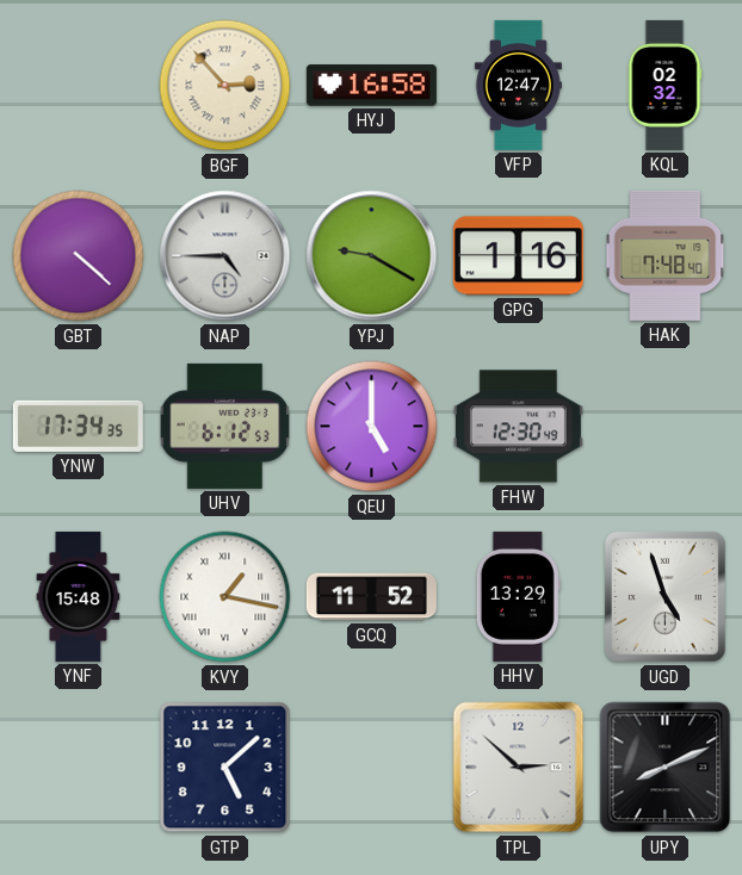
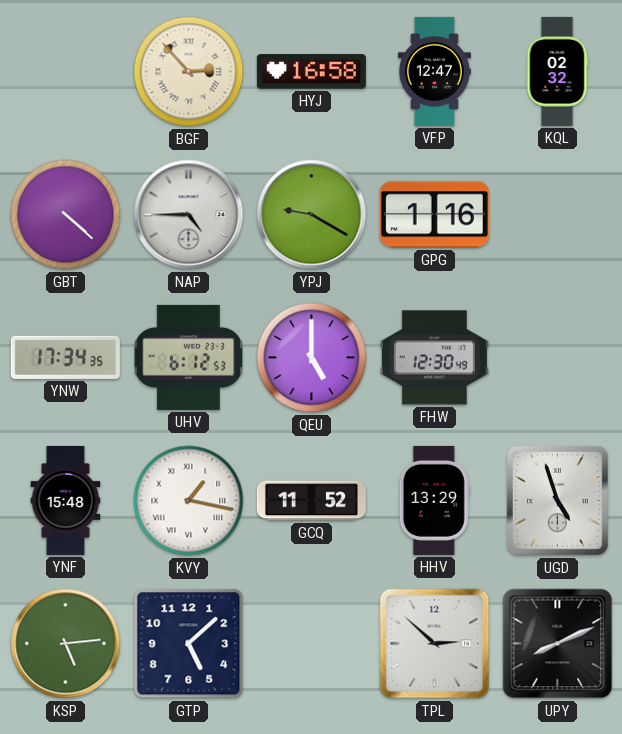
HAK: 7:48 -> none
KSP: none -> 5:14
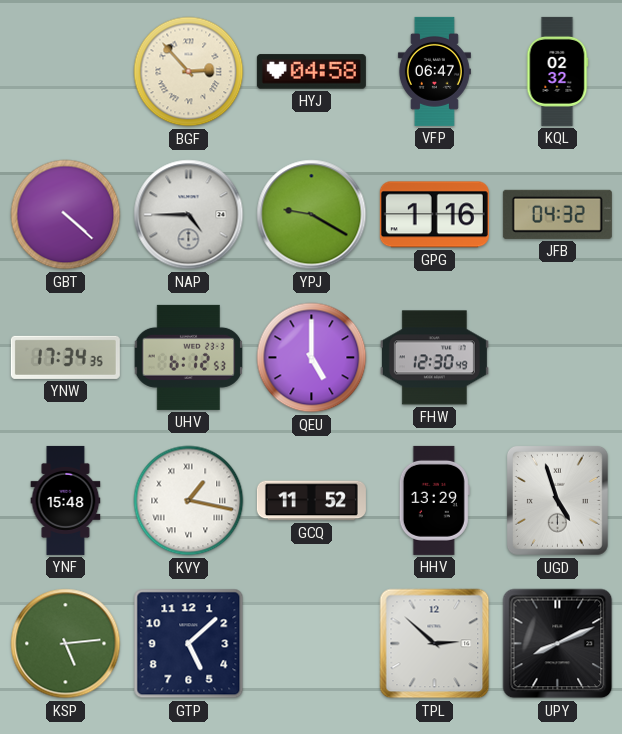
HYJ: 16:58 -> 04:58
VFP: 12:47 -> 06:47
JFB: none -> 04:32
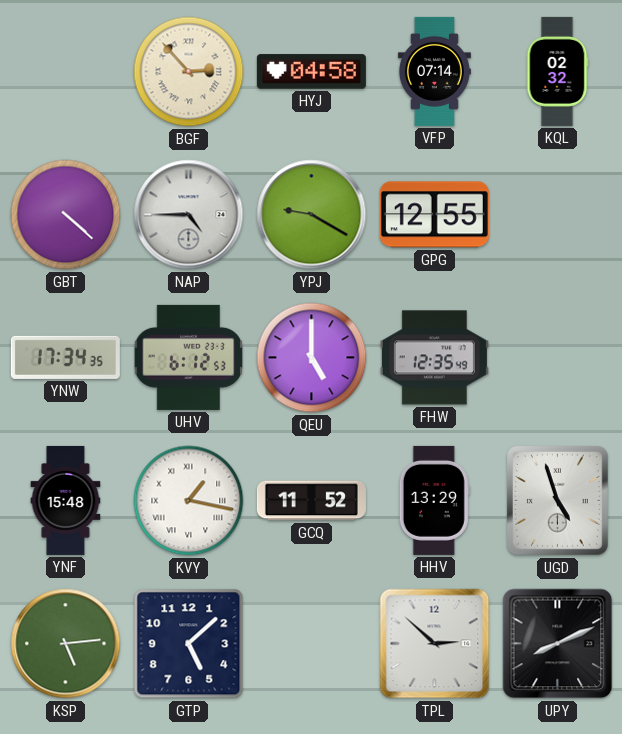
VFP: 06:47 -> 07:14
GPG: 1:16 -> 12:55
JFB: 04:32 -> none
FHW: 12:30 -> 12:35
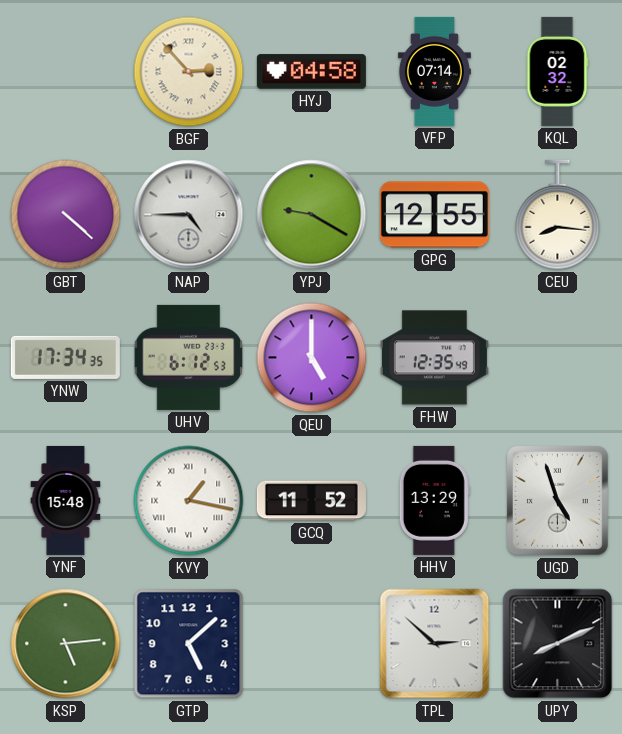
CEU: none -> 8:16
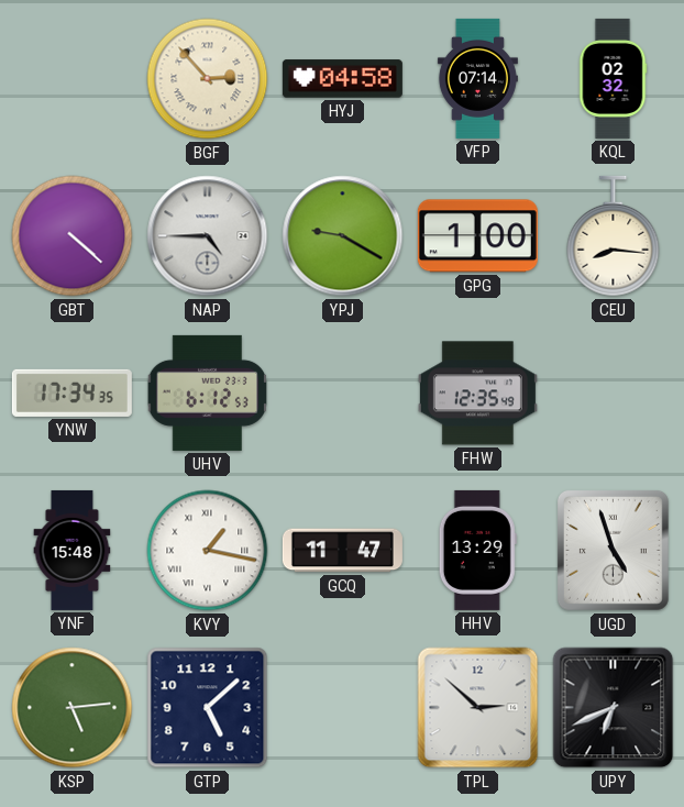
GPG: 12:55 -> 1:00
QEU: 5:00 -> none
GCQ: 11:52 -> 11:47
UPY: 8:11 -> 6:41
